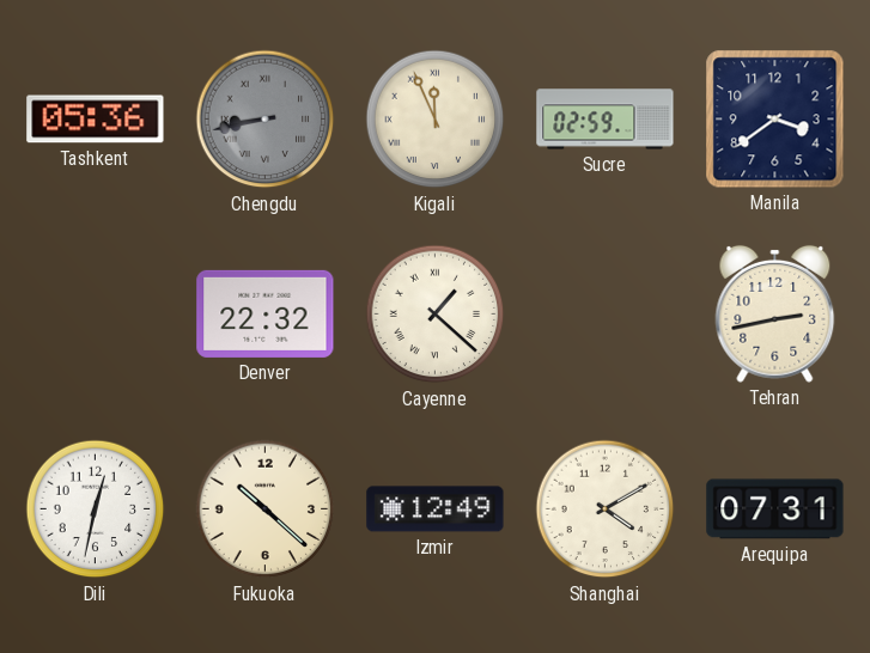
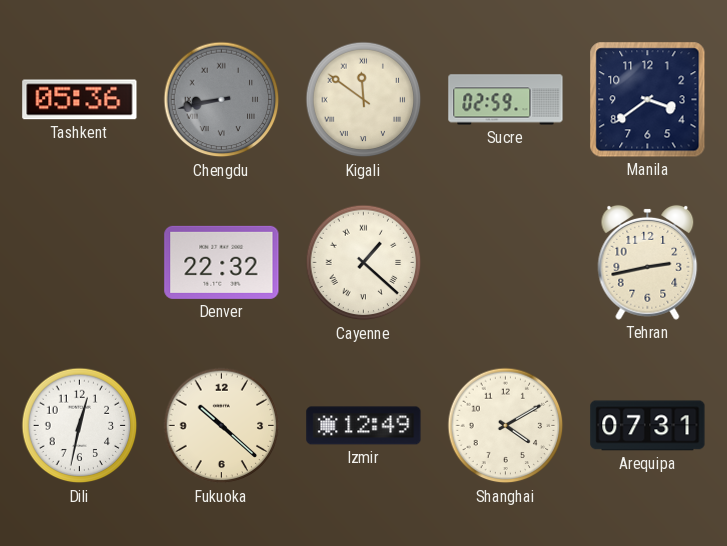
Kigali: 11:56 -> 11:51
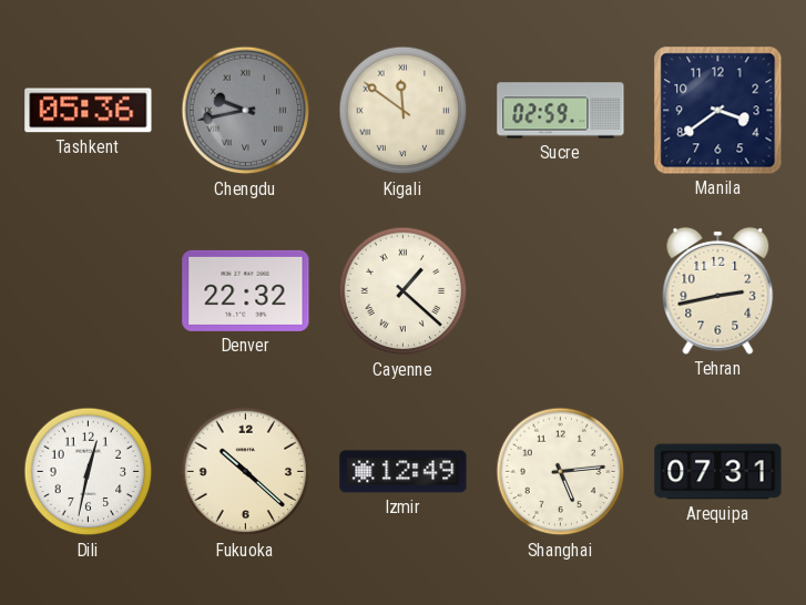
Chengdu: 8:43 -> 9:43
Shanghai: 4:10 -> 5:14
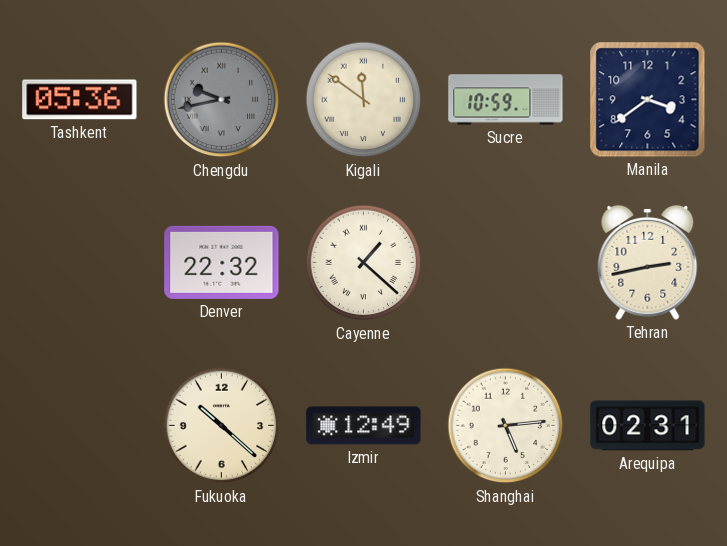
Sucre: 02:59 -> 10:59
Dili: 12:32 -> none
Arequipa: 07:31 -> 02:31
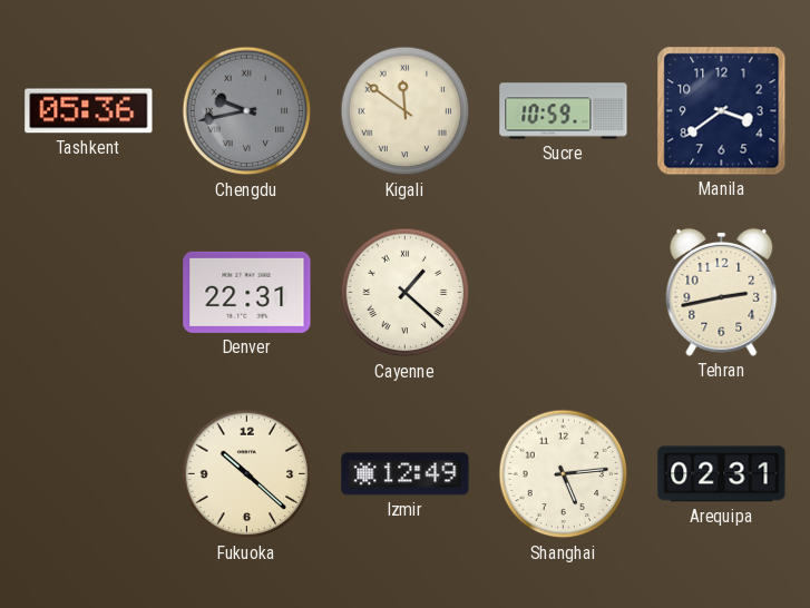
Denver: 22:32 -> 22:31
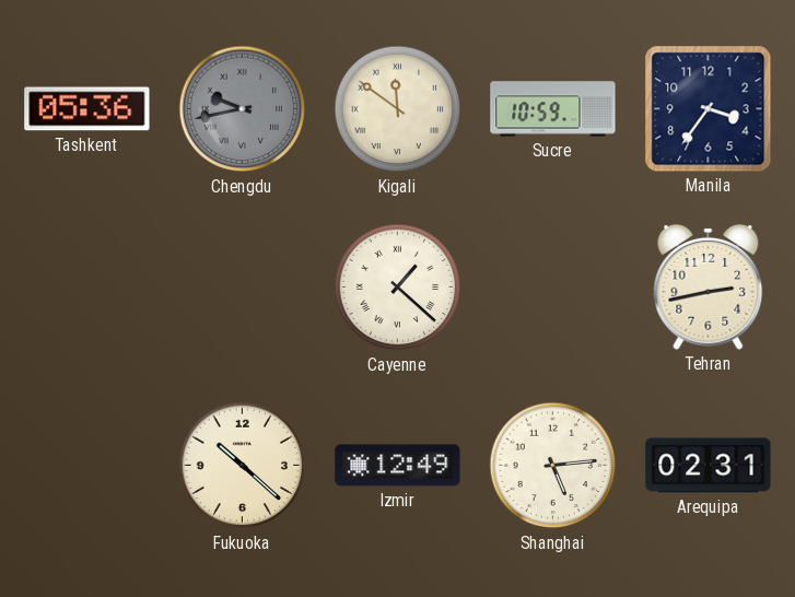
Manila: 3:39 -> 3:36
Denver: 22:31 -> none
